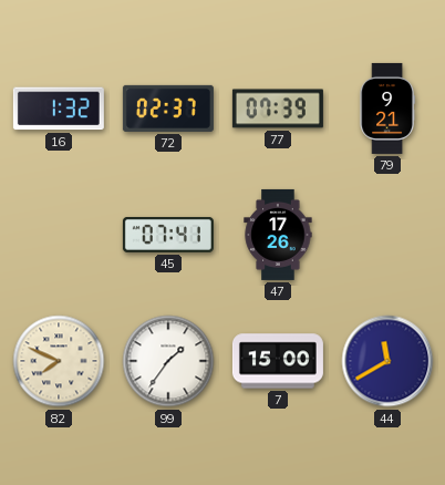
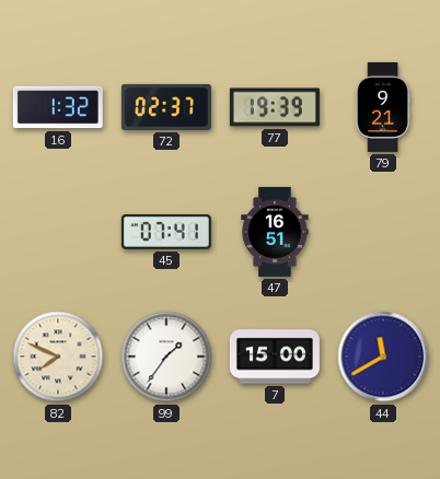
77: 07:39 -> 19:39
47: 17:26 -> 16:51
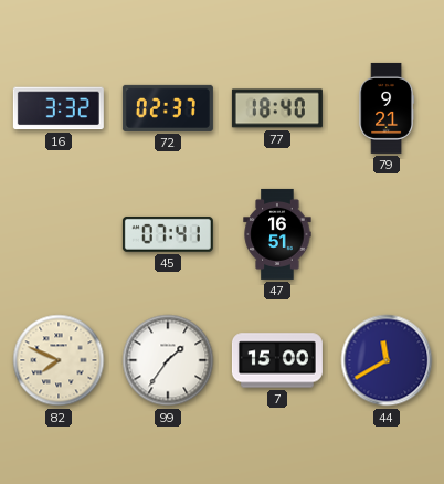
16: 1:32 -> 3:32
77: 19:39 -> 18:40
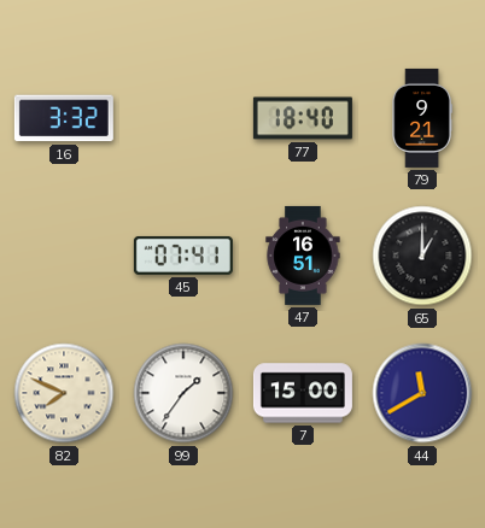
72: 02:37 -> none
65: none -> 1:00
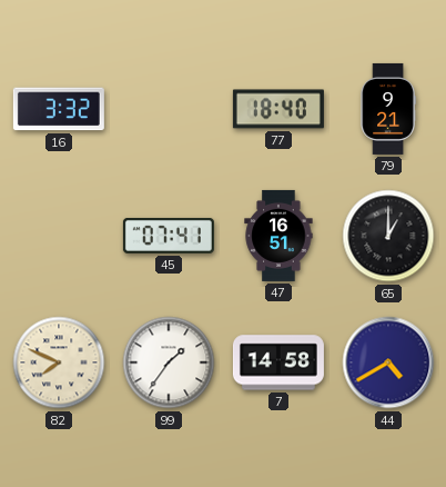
7: 15:00 -> 14:58
44: 11:40 -> 4:40
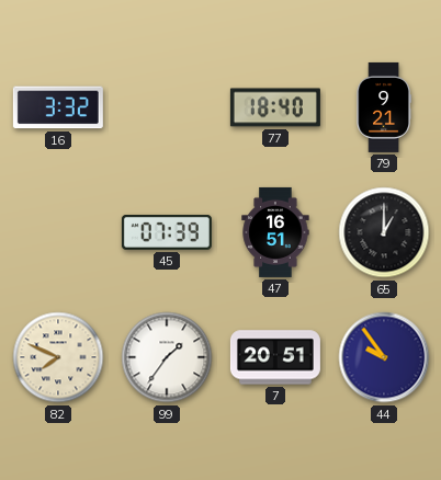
45: 07:41 -> 07:39
7: 14:58 -> 20:51
44: 4:40 -> 9:54
